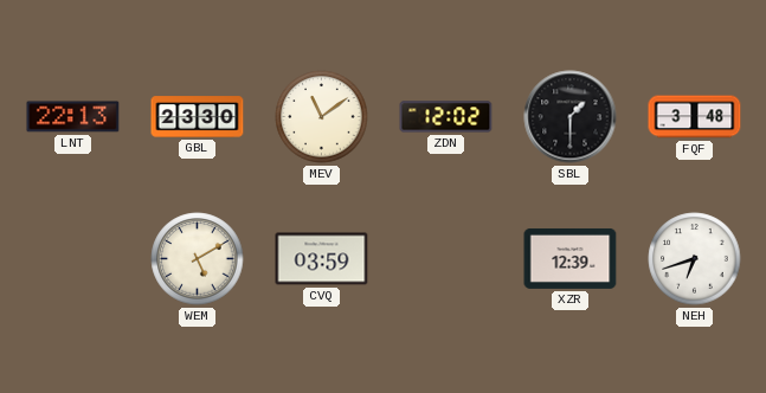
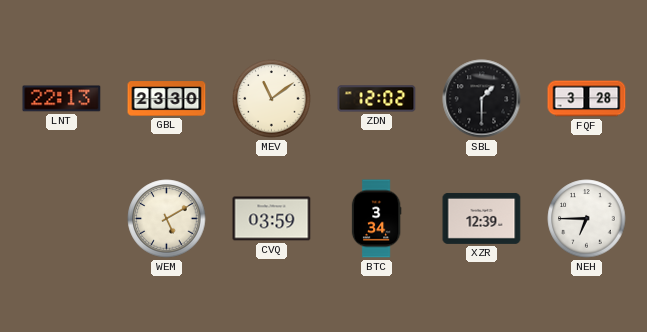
FQF: 3:48 -> 3:28
BTC: none -> 3:34
NEH: 6:42 -> 6:45
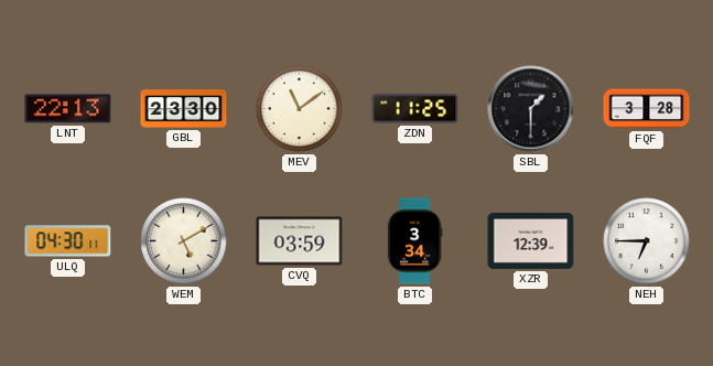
ZDN: 12:02 -> 11:25
ULQ: none -> 04:30
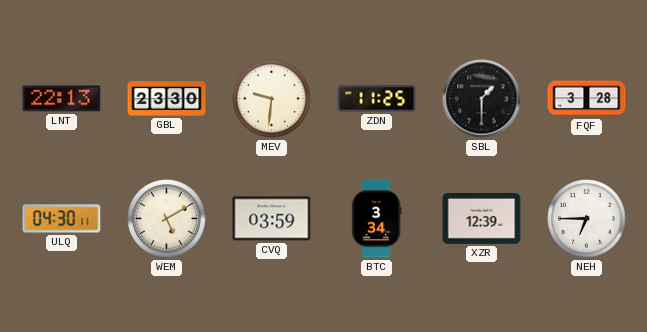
MEV: 11:09 -> 9:31
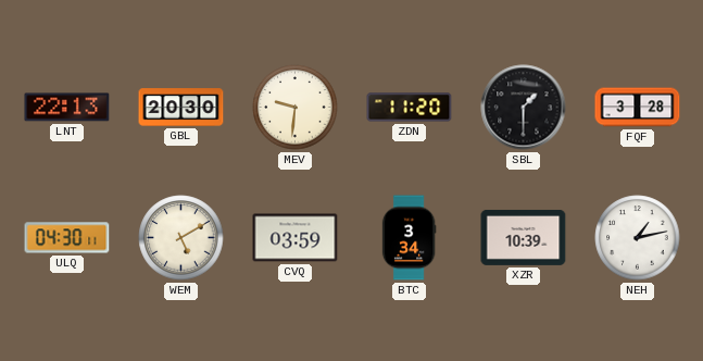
GBL: 23:30 -> 20:30
ZDN: 11:25 -> 11:20
XZR: 12:39 -> 10:39
NEH: 6:45 -> 1:13
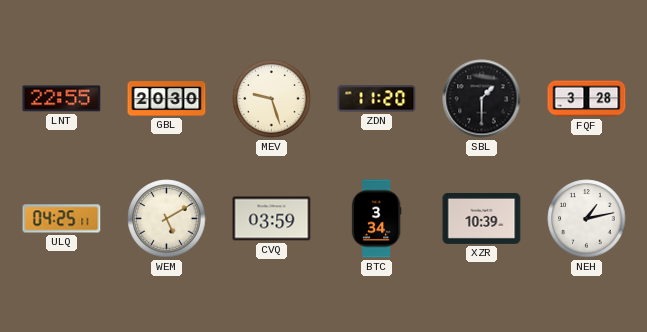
LNT: 22:13 -> 22:55
MEV: 9:31 -> 9:27
ULQ: 04:30 -> 04:25
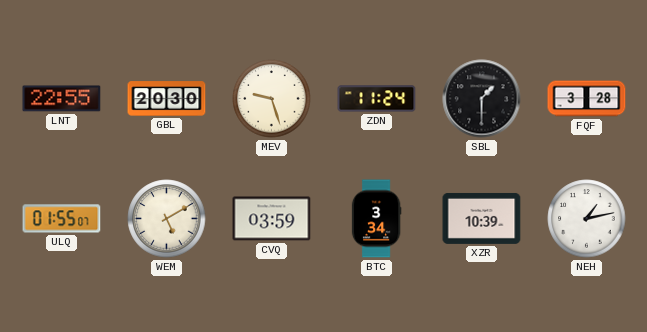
ZDN: 11:20 -> 11:24
ULQ: 04:25 -> 01:55
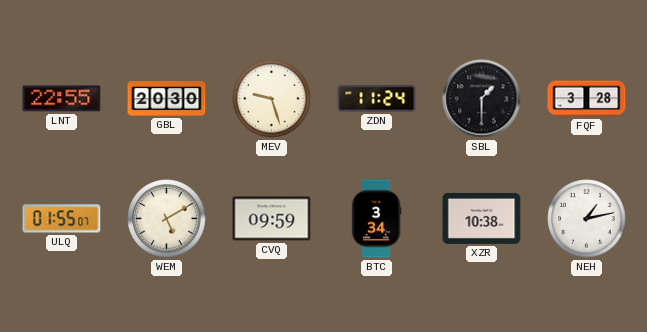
CVQ: 03:59 -> 09:59
XZR: 10:39 -> 10:38
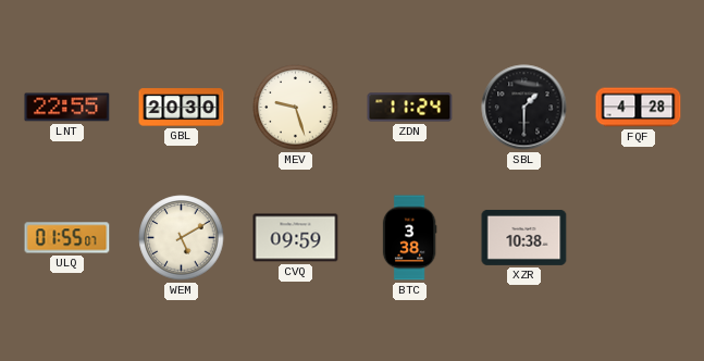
FQF: 3:28 -> 4:28
BTC: 3:34 -> 3:38
NEH: 1:13 -> none
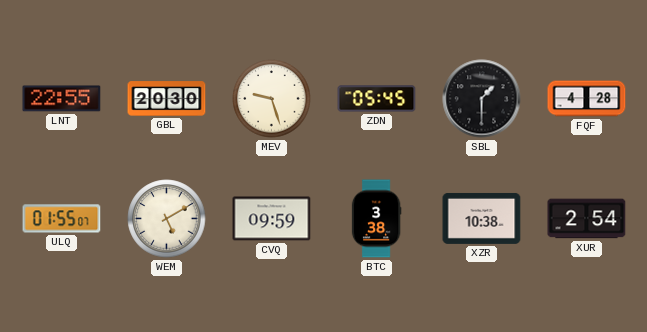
ZDN: 11:24 -> 05:45
XUR: none -> 2:54
